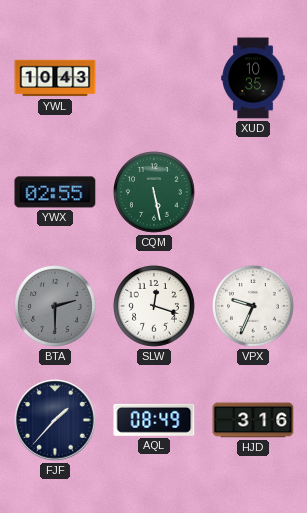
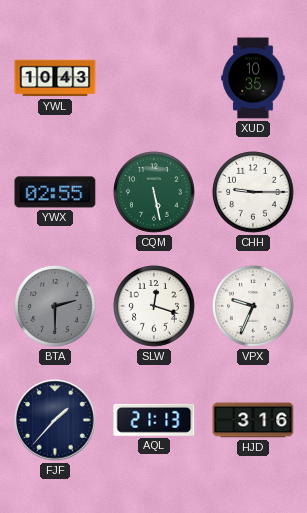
CHH: none -> 9:15
AQL: 08:49 -> 21:13
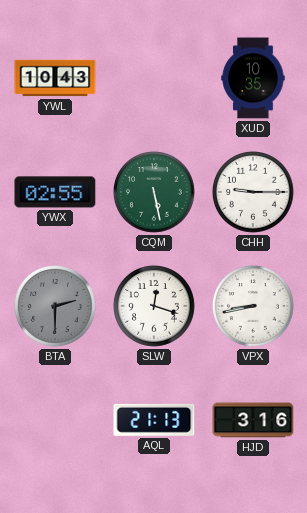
VPX: 9:34 -> 8:43
FJF: 1:37 -> none
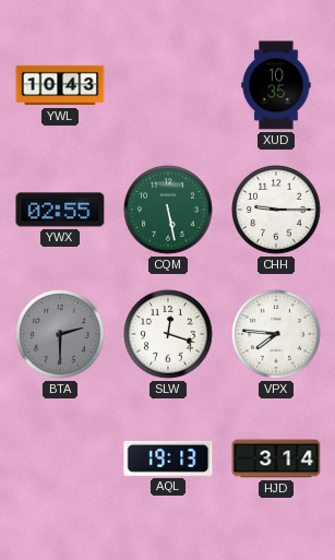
VPX: 8:43 -> 7:46
AQL: 21:13 -> 19:13
HJD: 3:16 -> 3:14
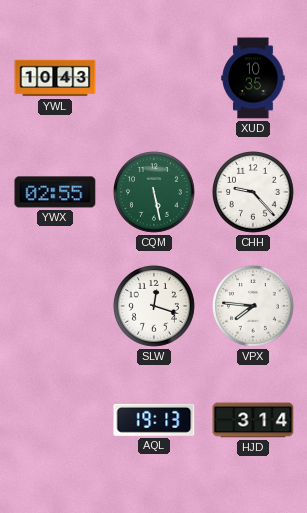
CHH: 9:15 -> 9:23
BTA: 2:30 -> none
